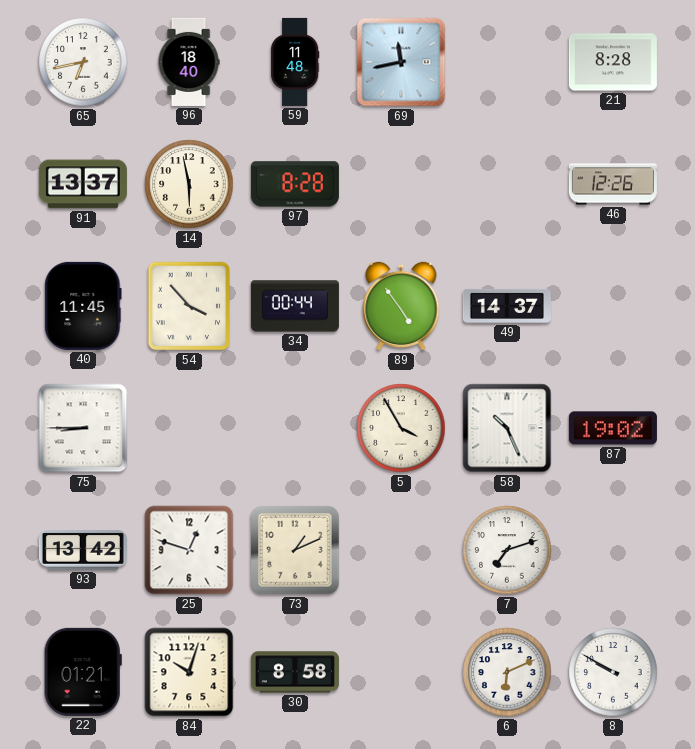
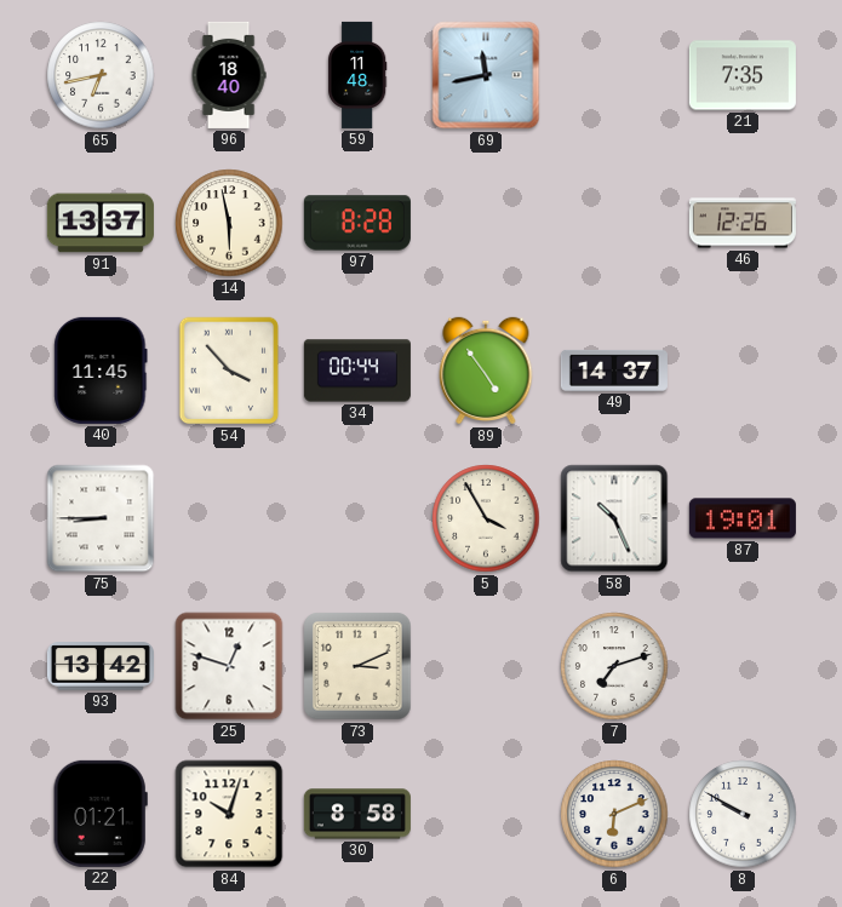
21: 8:28 -> 7:35
87: 19:02 -> 19:01
73: 1:11 -> 3:11
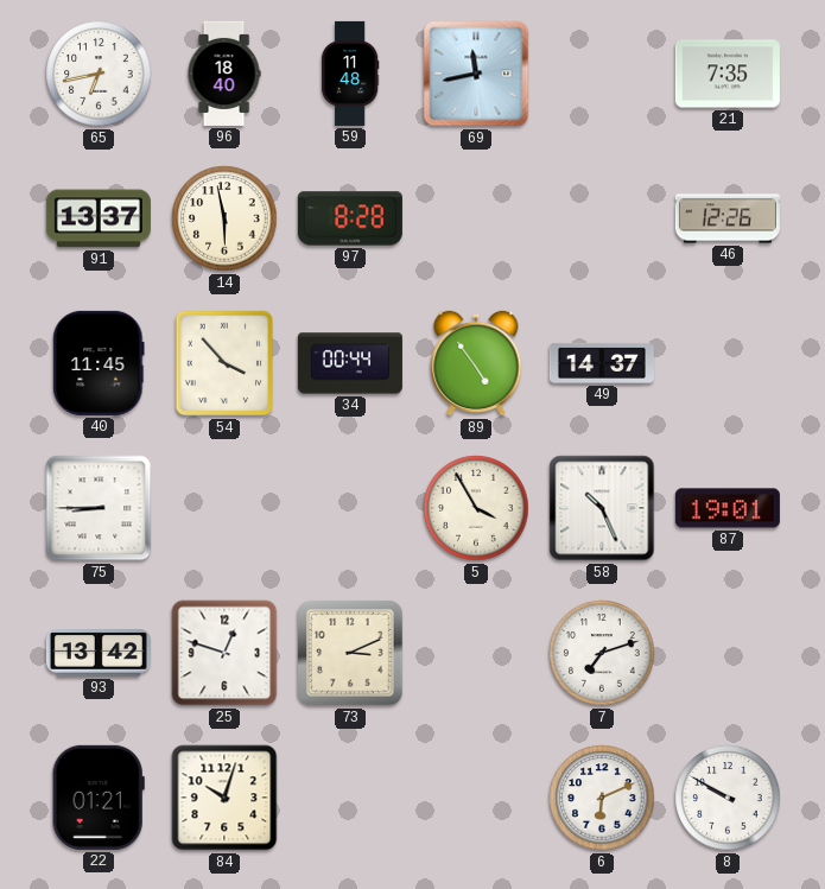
30: 8:58 -> none
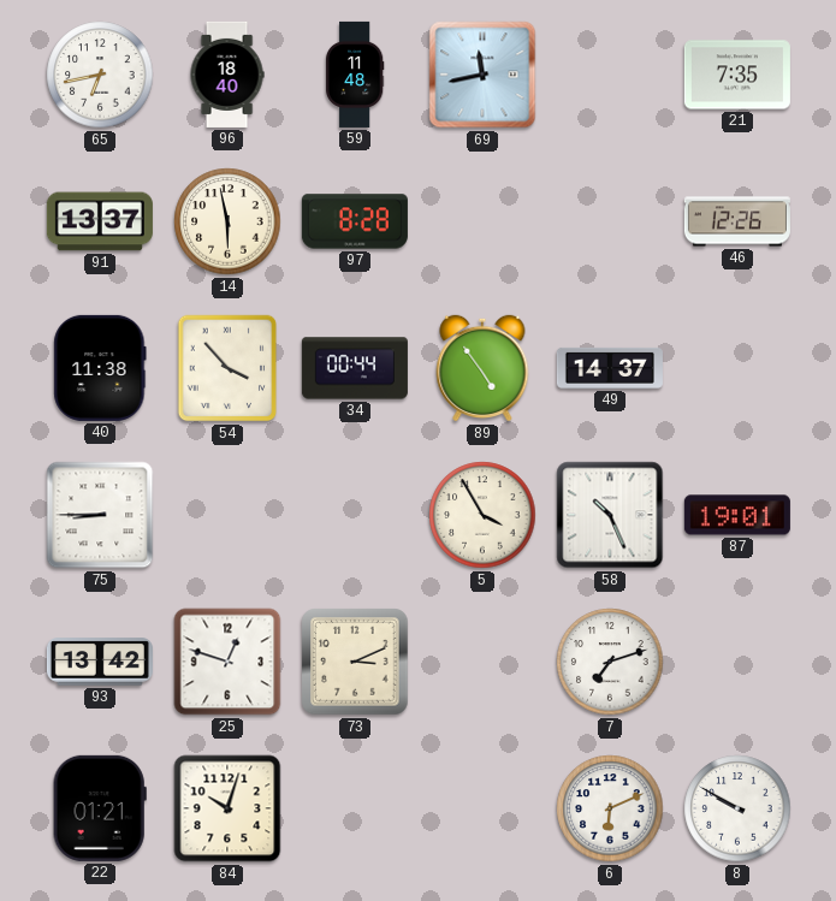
40: 11:45 -> 11:38
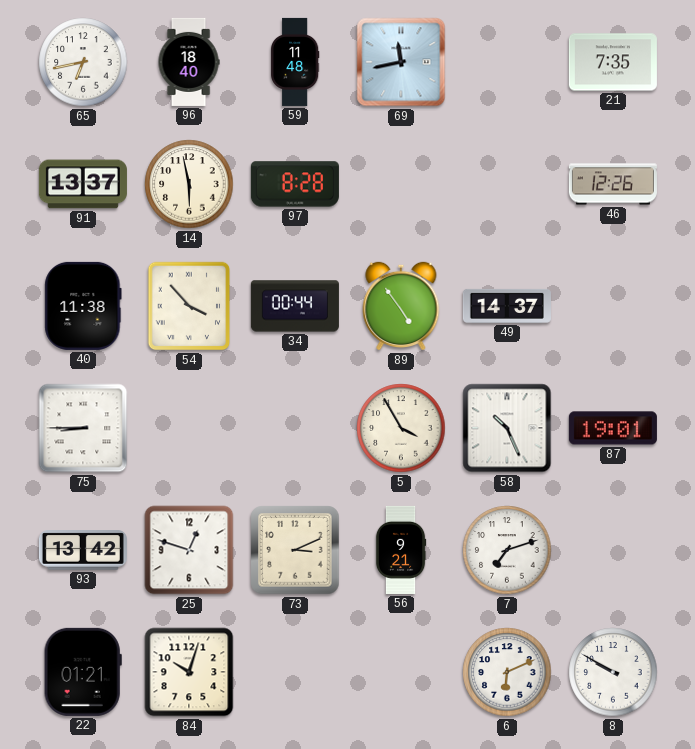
56: none -> 9:21
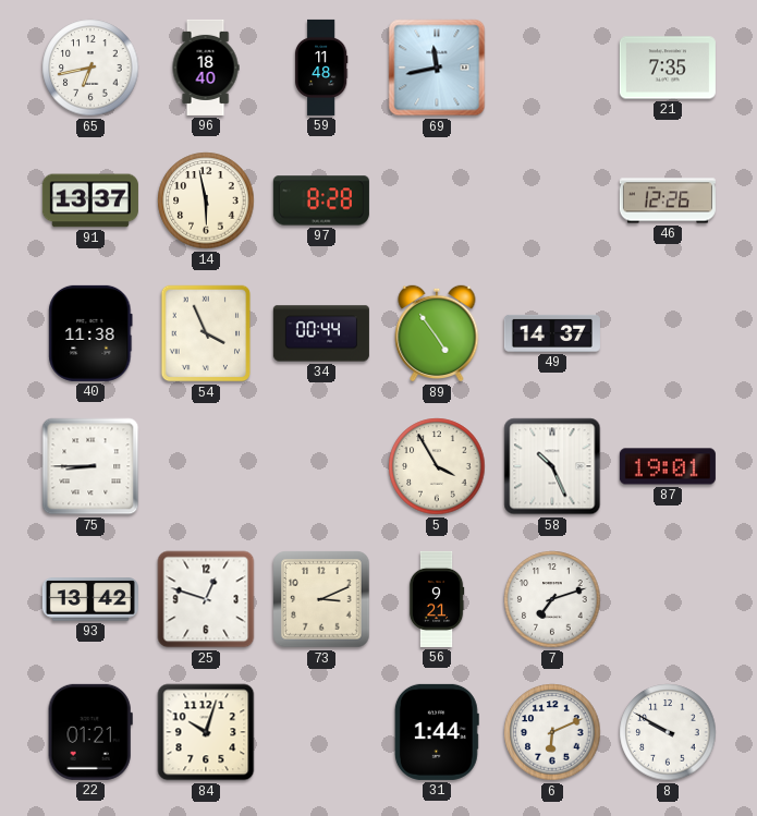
54: 3:53 -> 3:56
31: none -> 1:44
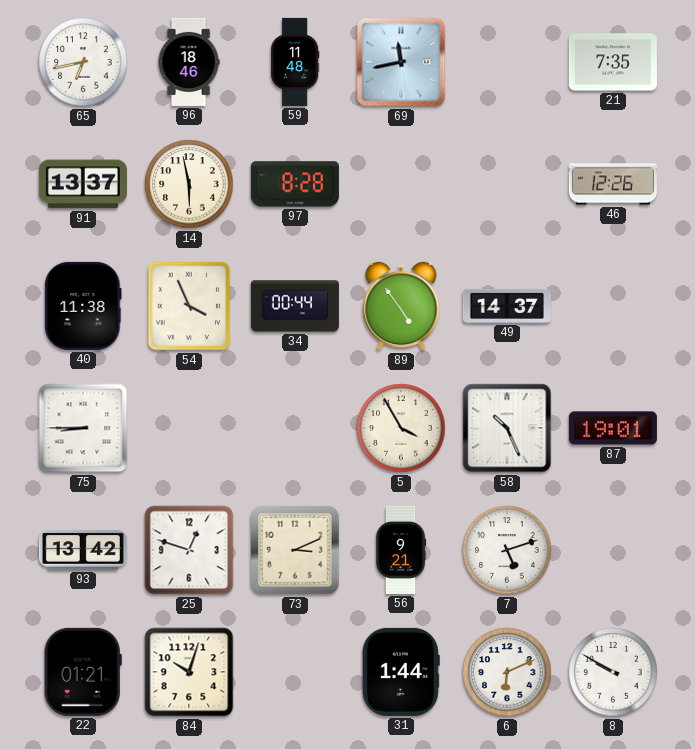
96: 18:40 -> 18:46
7: 7:12 -> 5:12
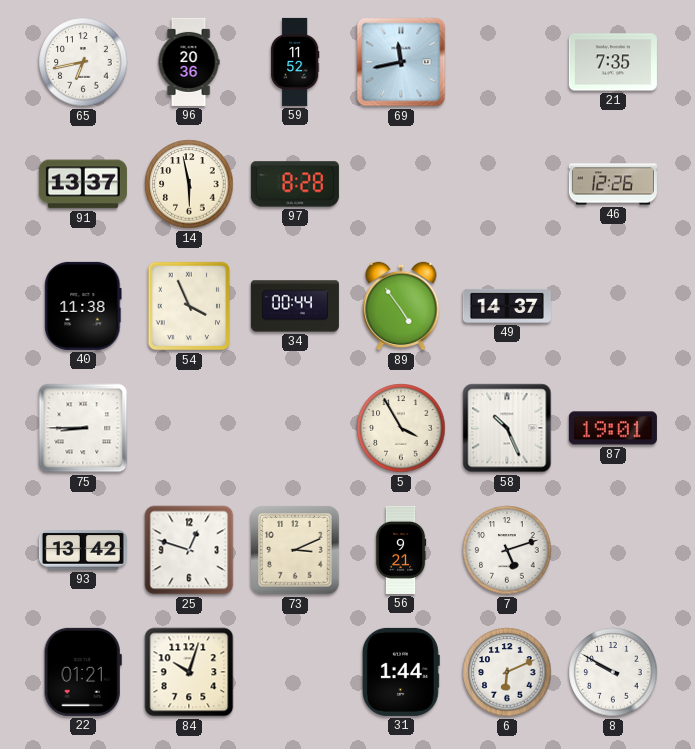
96: 18:46 -> 20:36
59: 11:48 -> 11:52
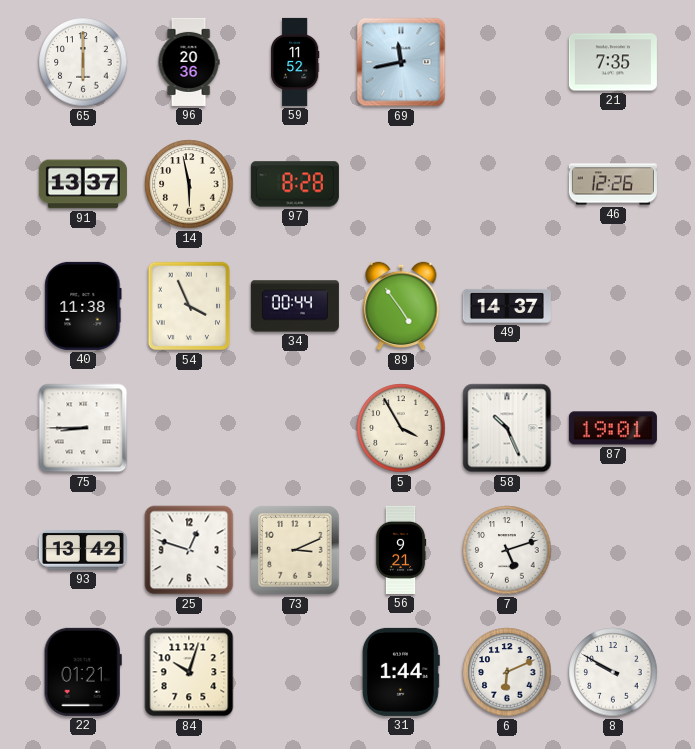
65: 6:43 -> 6:00
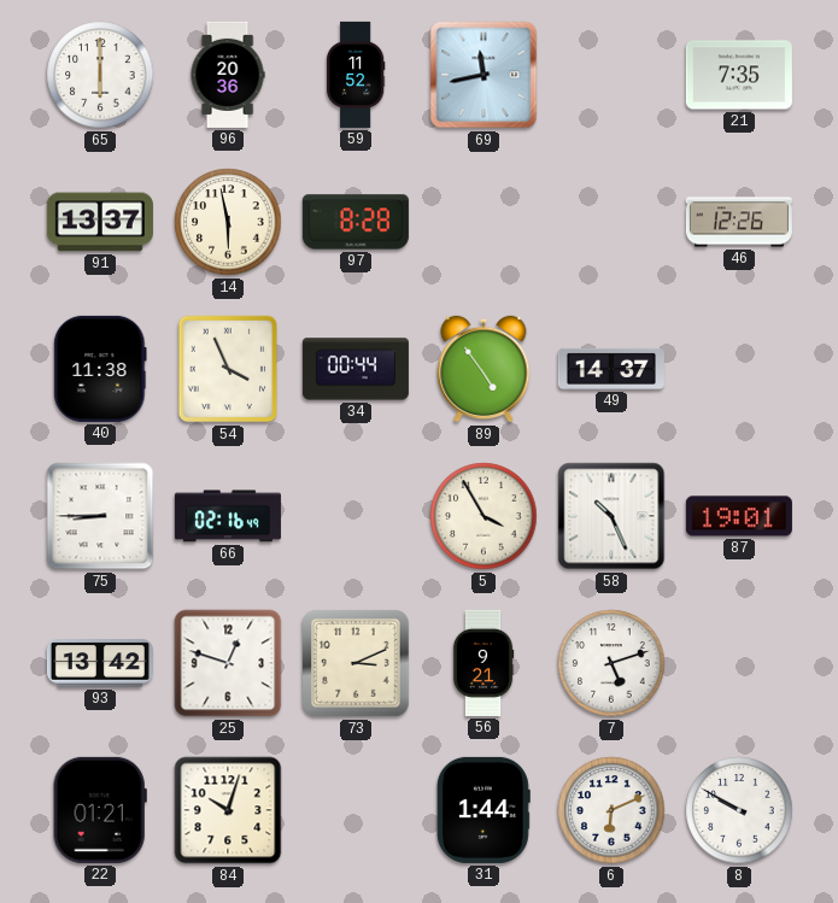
66: none -> 02:16
